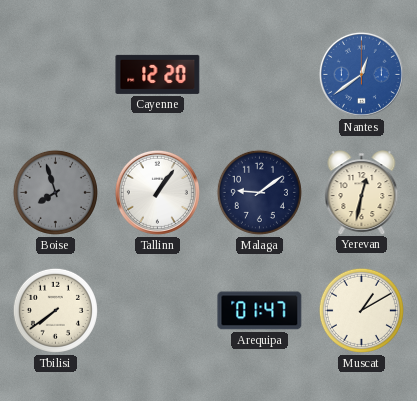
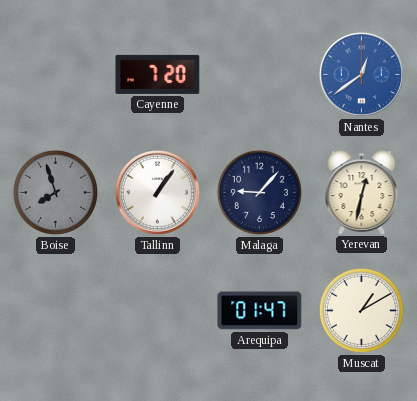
Cayenne: 12:20 -> 7:20
Malaga: 9:09 -> 9:07
Tbilisi: 7:39 -> none
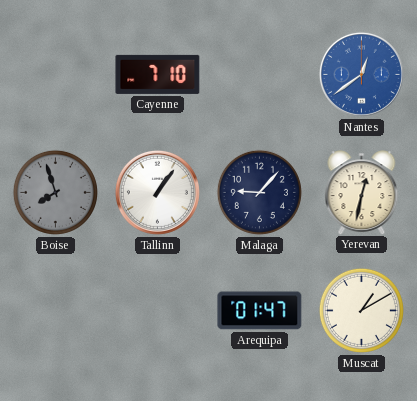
Cayenne: 7:20 -> 7:10
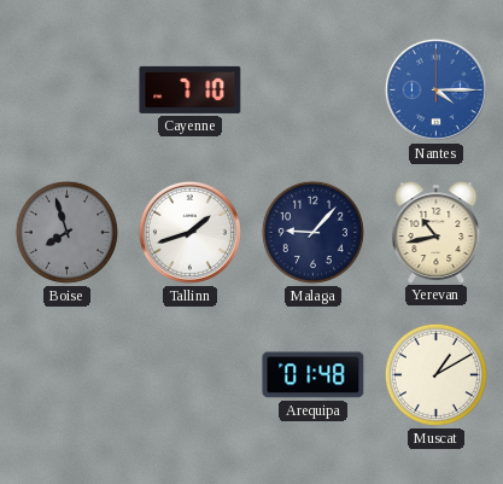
Nantes: 12:39 -> 4:15
Tallinn: 1:06 -> 1:42
Yerevan: 12:32 -> 10:43
Arequipa: 01:47 -> 01:48
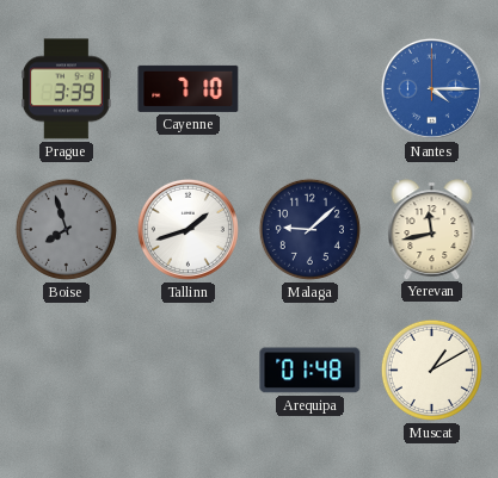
Prague: none -> 3:39
Malaga: 9:07 -> 9:08
Yerevan: 10:43 -> 11:43
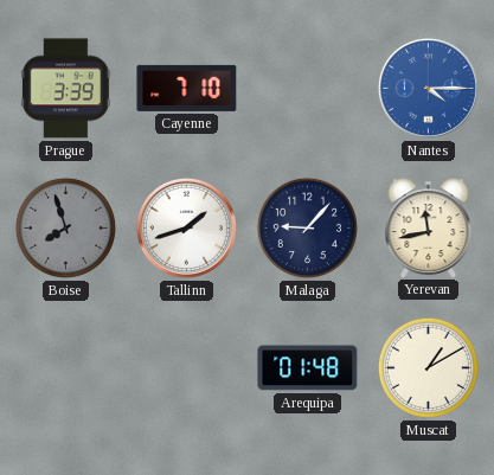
Malaga: 9:08 -> 9:07
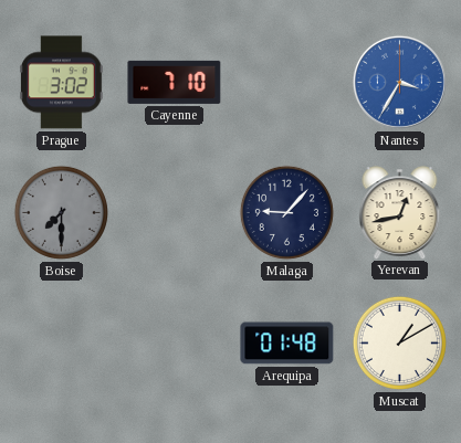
Prague: 3:39 -> 3:02
Nantes: 4:15 -> 3:35
Boise: 7:57 -> 7:30
Tallinn: 1:42 -> none
Yerevan: 11:43 -> 12:43
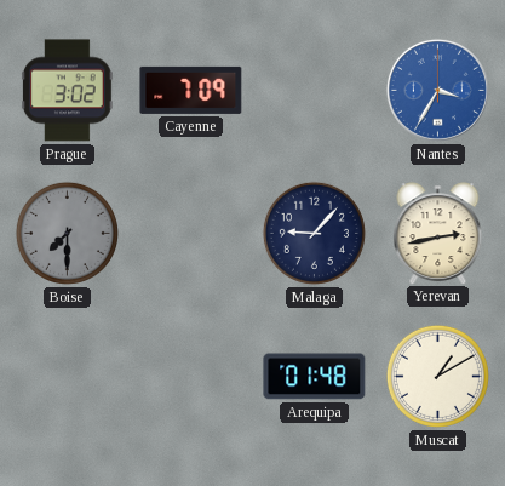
Cayenne: 7:10 -> 7:09
Yerevan: 12:43 -> 2:43
